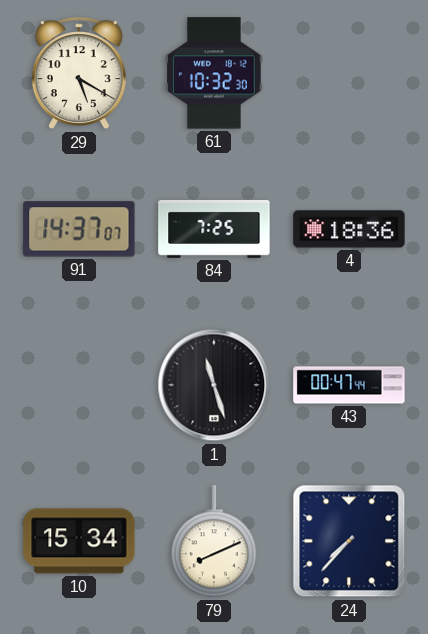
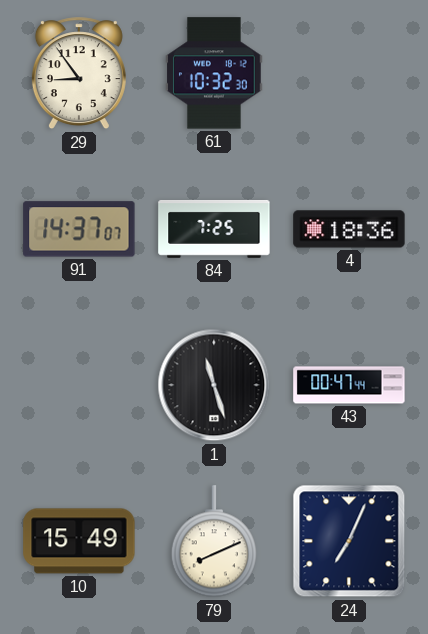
29: 5:20 -> 8:54
10: 15:34 -> 15:49
24: 7:37 -> 7:04
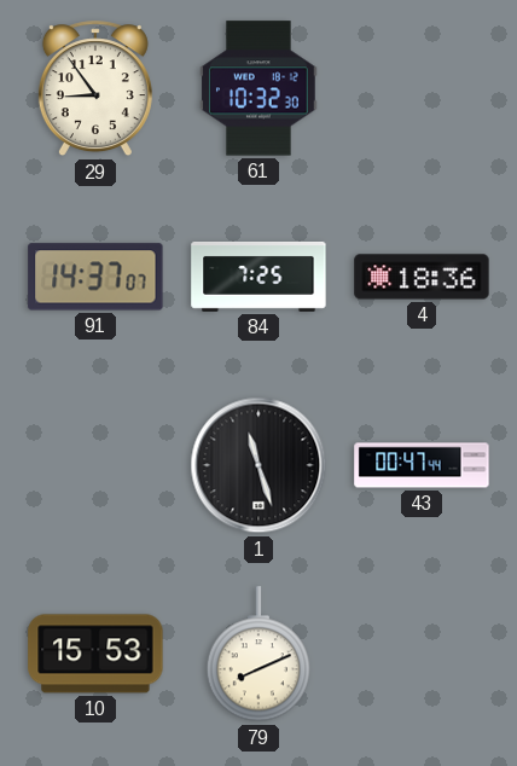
10: 15:49 -> 15:53
24: 7:04 -> none
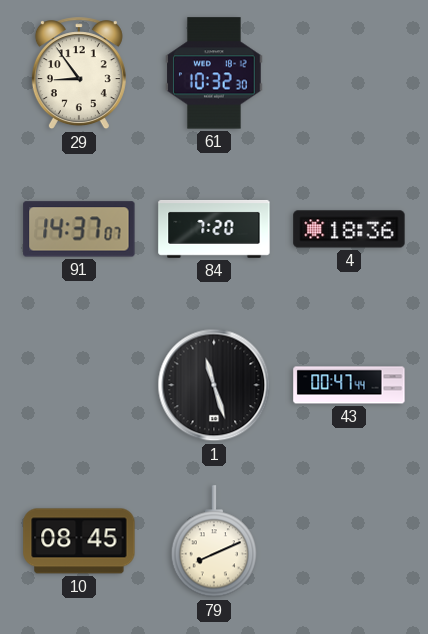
84: 7:25 -> 7:20
10: 15:53 -> 08:45
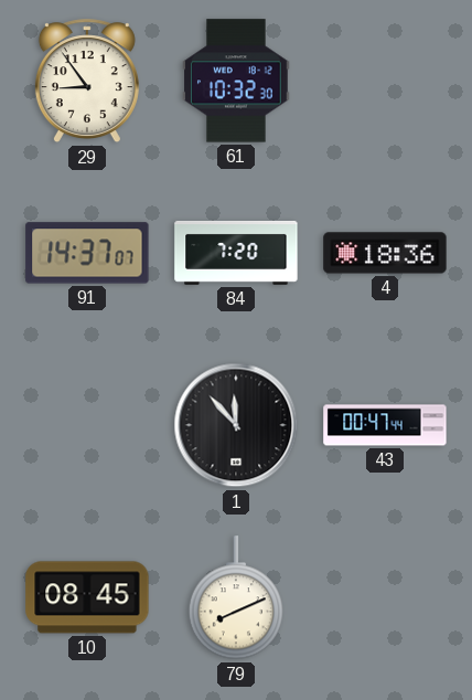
1: 11:27 -> 11:53
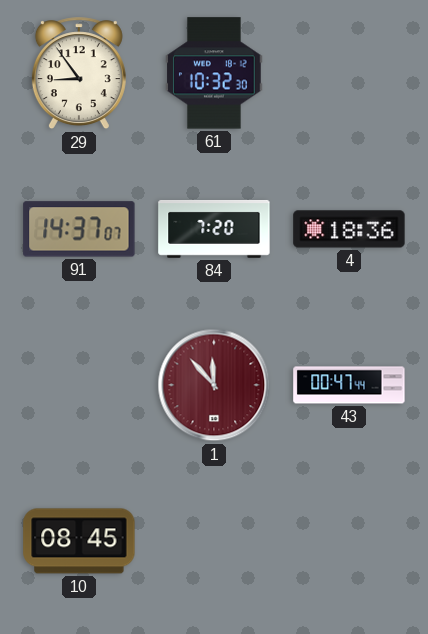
1 dial: black -> burgundy
79: 8:11 -> none
